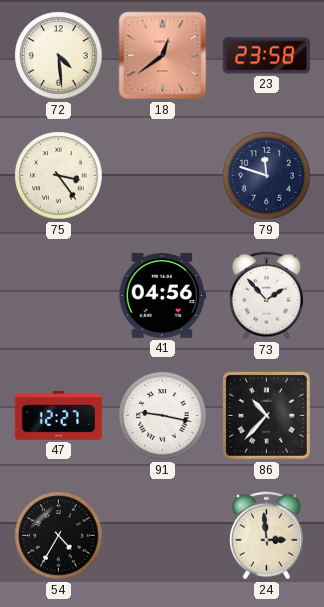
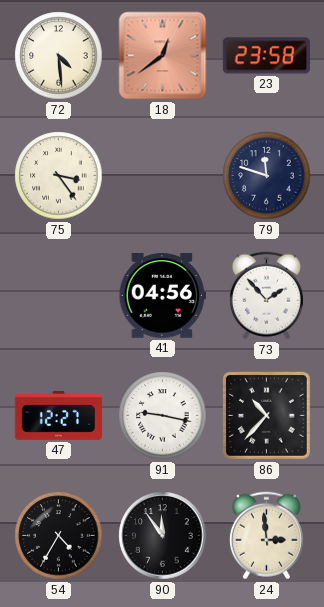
90: none -> 11:54
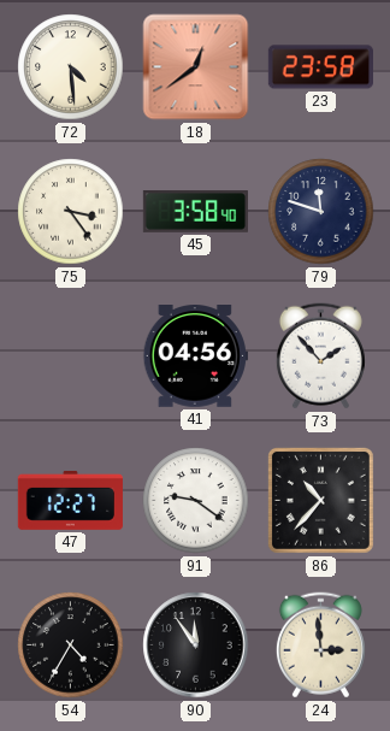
45: none -> 3:58
91: 9:17 -> 9:21
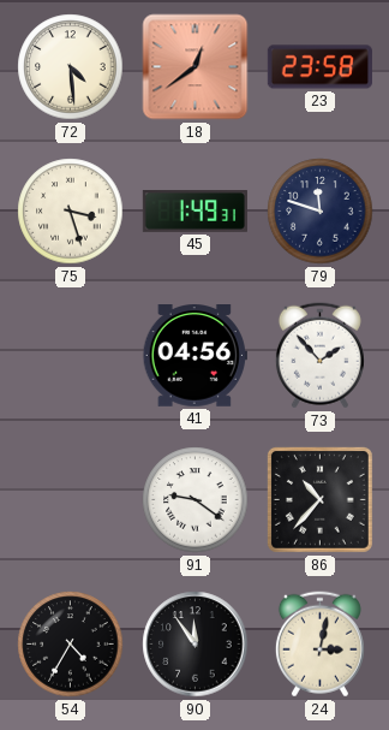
75: 3:24 -> 3:27
45: 3:58 -> 1:49
47: 12:27 -> none
24: 2:59 -> 3:02
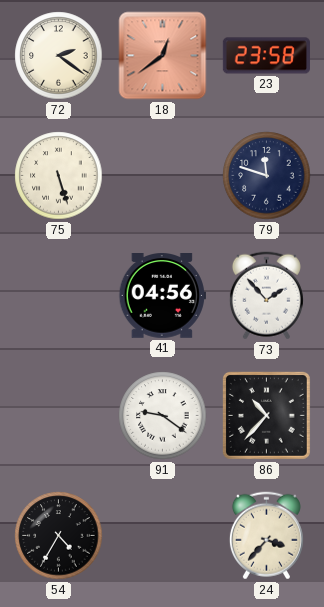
72: 4:29 -> 2:21
75: 3:27 -> 5:27
45: 1:49 -> none
90: 11:54 -> none
24: 3:02 -> 3:37
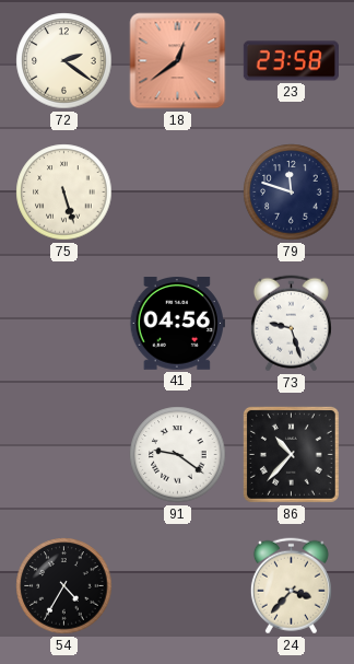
73: 1:53 -> 9:27
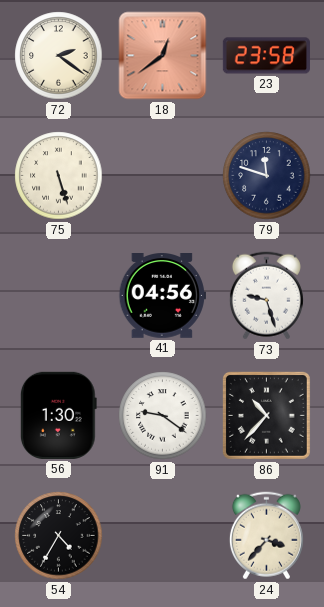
56: none -> 1:30
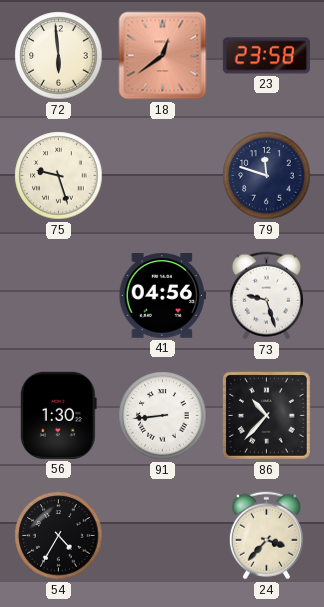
72: 2:21 -> 5:59
75: 5:27 -> 9:27
91: 9:21 -> 8:44
